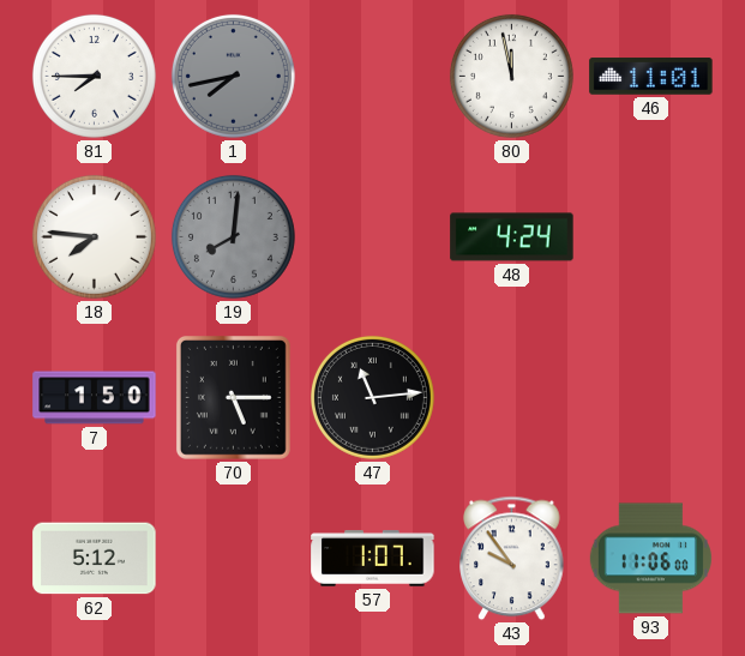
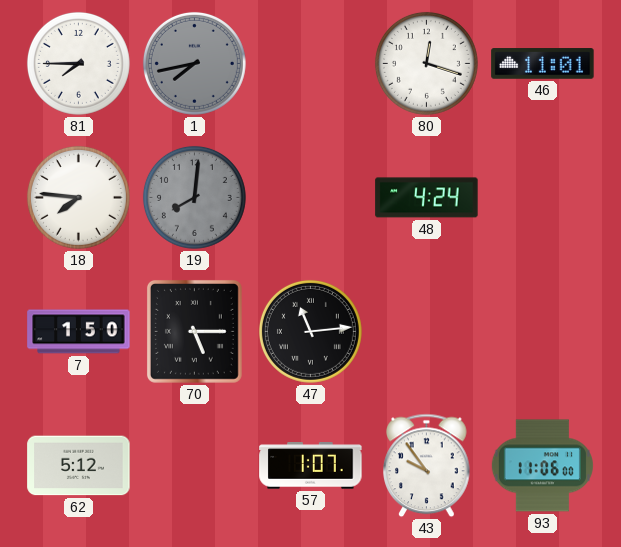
80: 11:58 -> 12:18
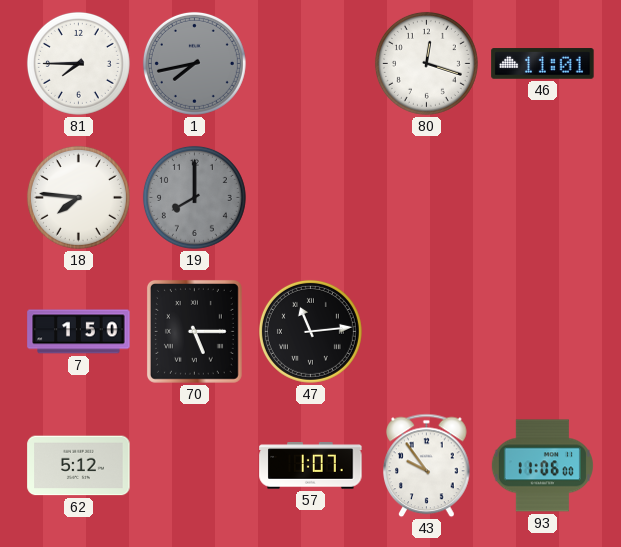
19: 8:01 -> 8:00
48: 4:24 -> none
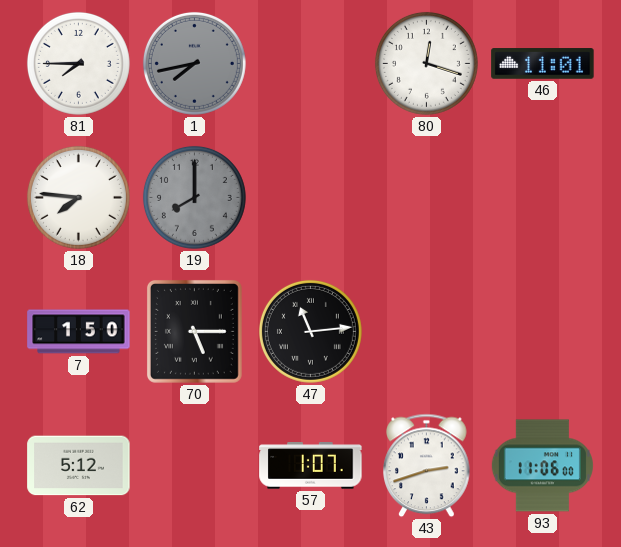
43: 9:54 -> 2:42
